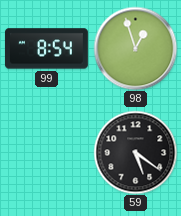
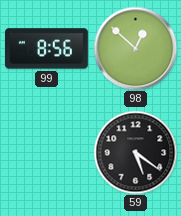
99: 8:54 -> 8:56
98: 12:57 -> 12:52
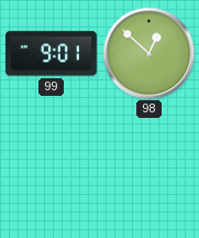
99: 8:56 -> 9:01
59: 5:21 -> none
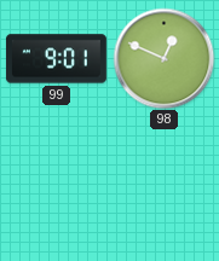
98: 12:52 -> 12:49
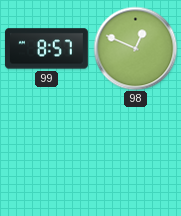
99: 9:01 -> 8:57
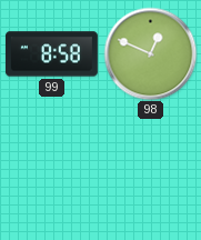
99: 8:57 -> 8:58
